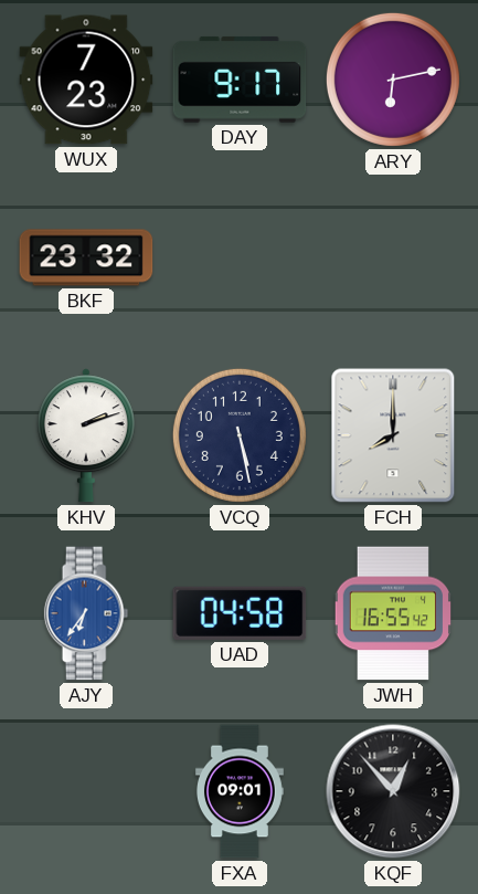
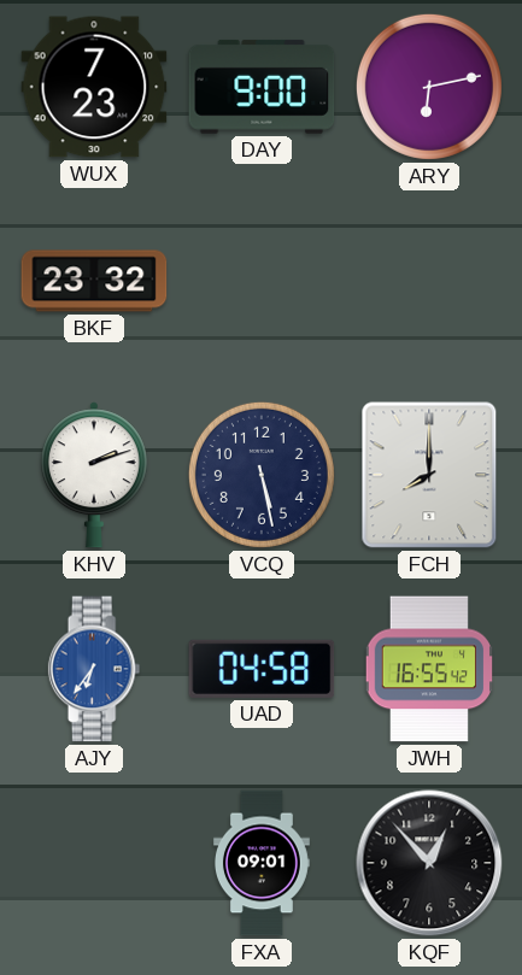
DAY: 9:17 -> 9:00
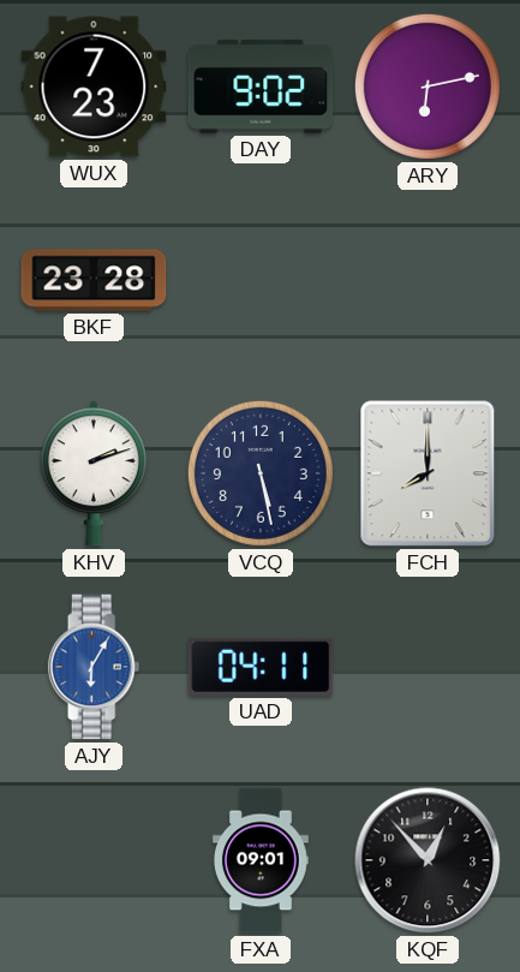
DAY: 9:00 -> 9:02
BKF: 23:32 -> 23:28
AJY: 6:36 -> 6:05
UAD: 04:58 -> 04:11
JWH: 16:55 -> none
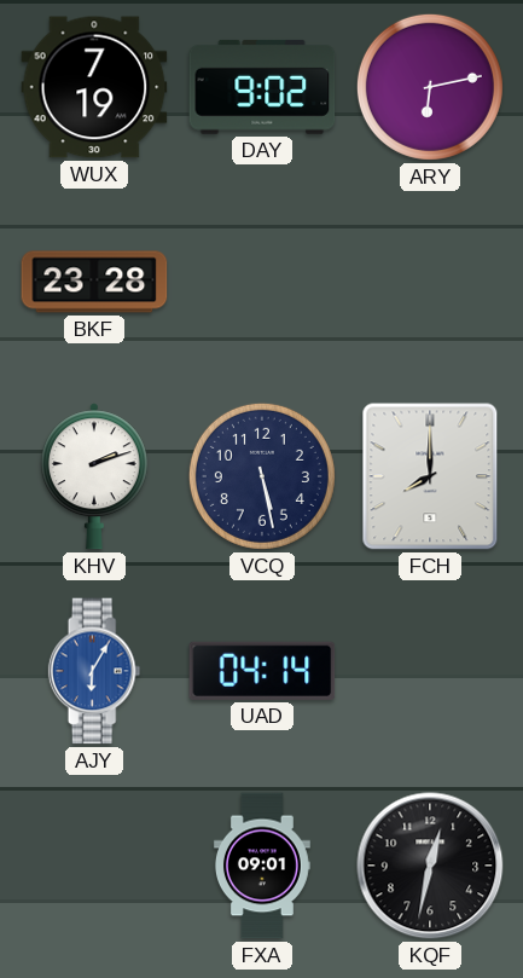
WUX: 7:23 -> 7:19
UAD: 04:11 -> 04:14
KQF: 12:53 -> 12:32
